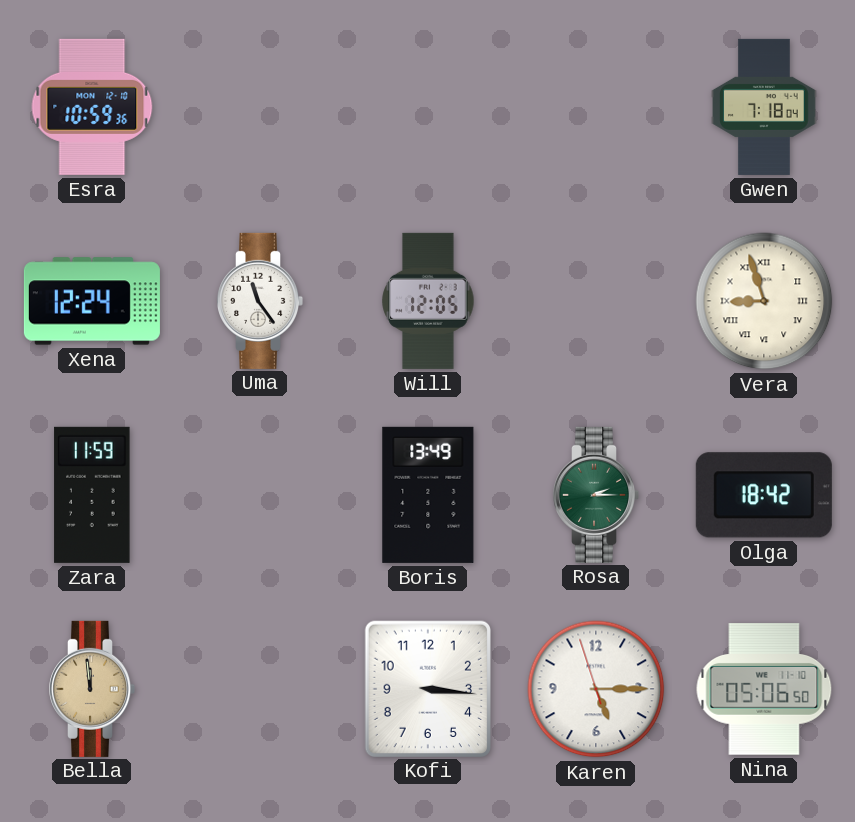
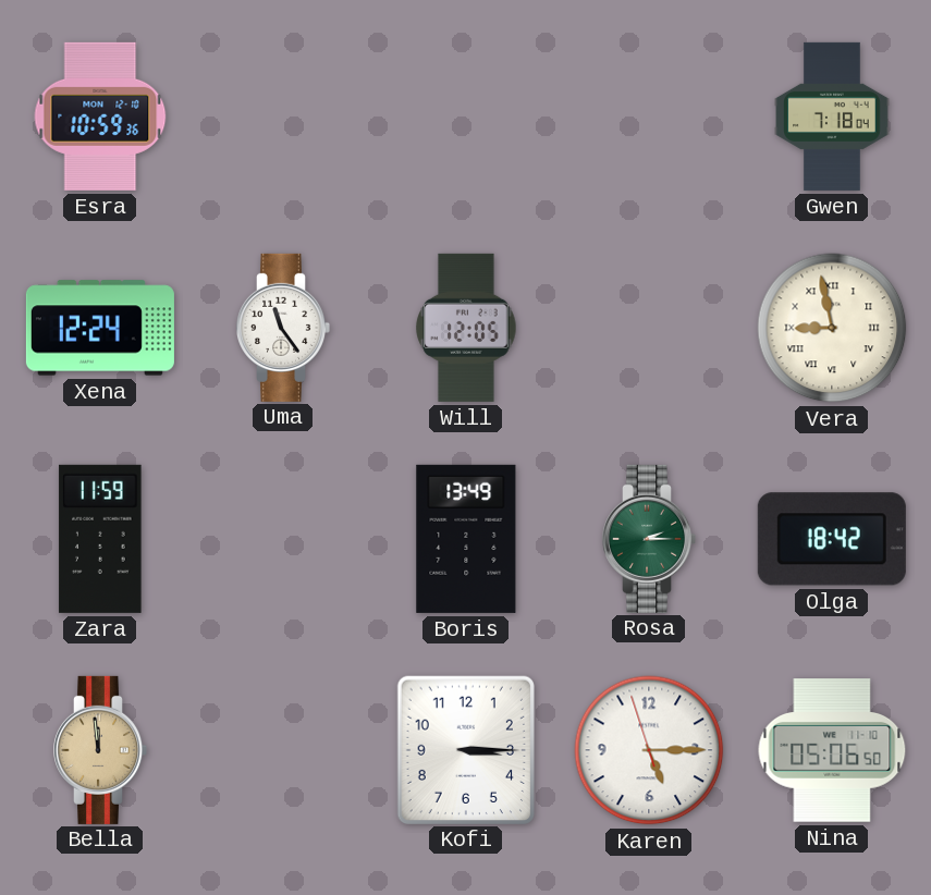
Vera: 8:57 -> 8:58
Kofi: 3:16 -> 3:15
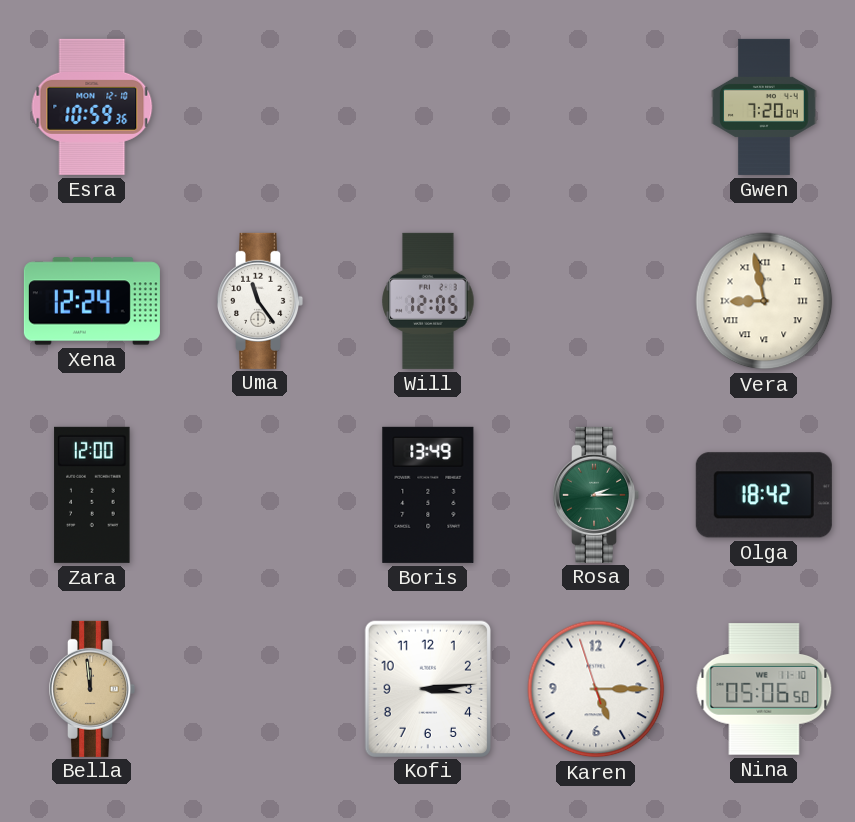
Gwen: 7:18 -> 7:20
Zara: 11:59 -> 12:00
Kofi: 3:15 -> 3:14
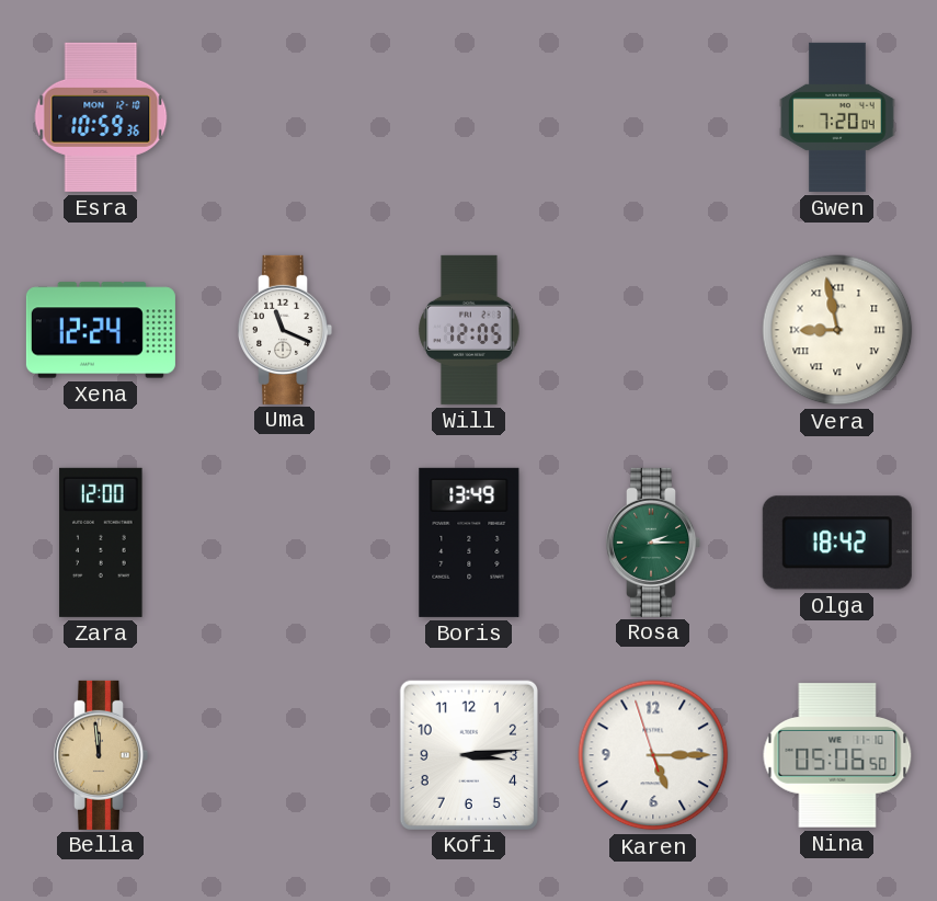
Uma: 11:24 -> 11:19
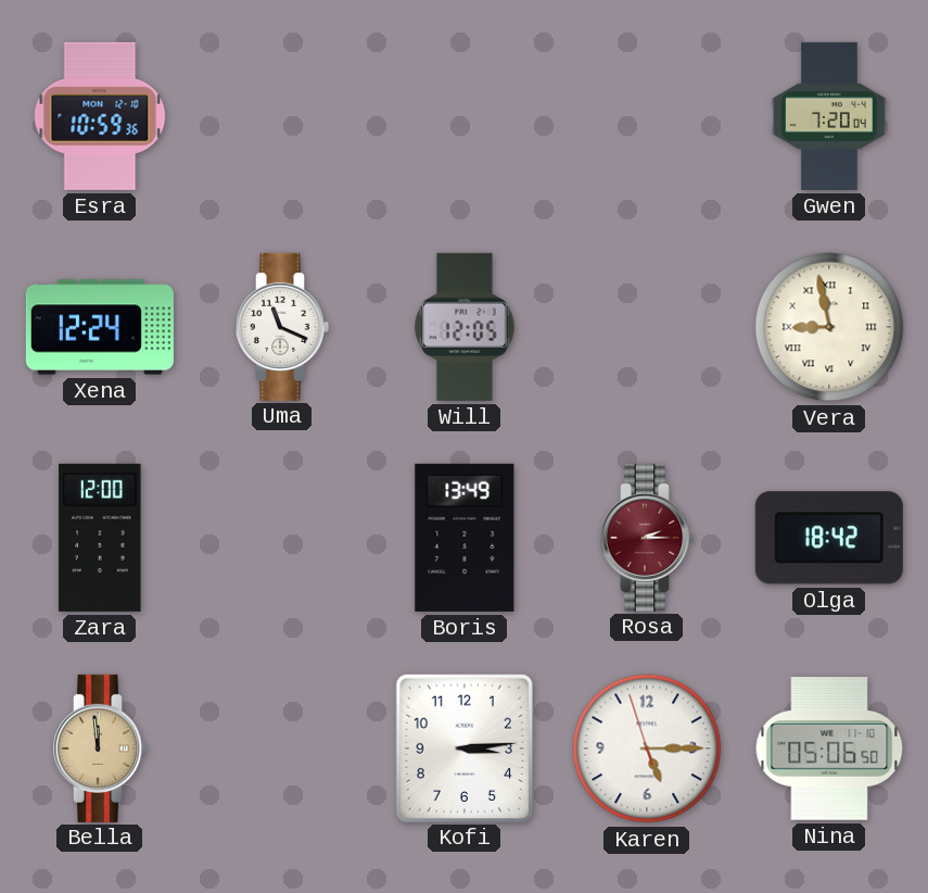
Rosa dial: green -> burgundy
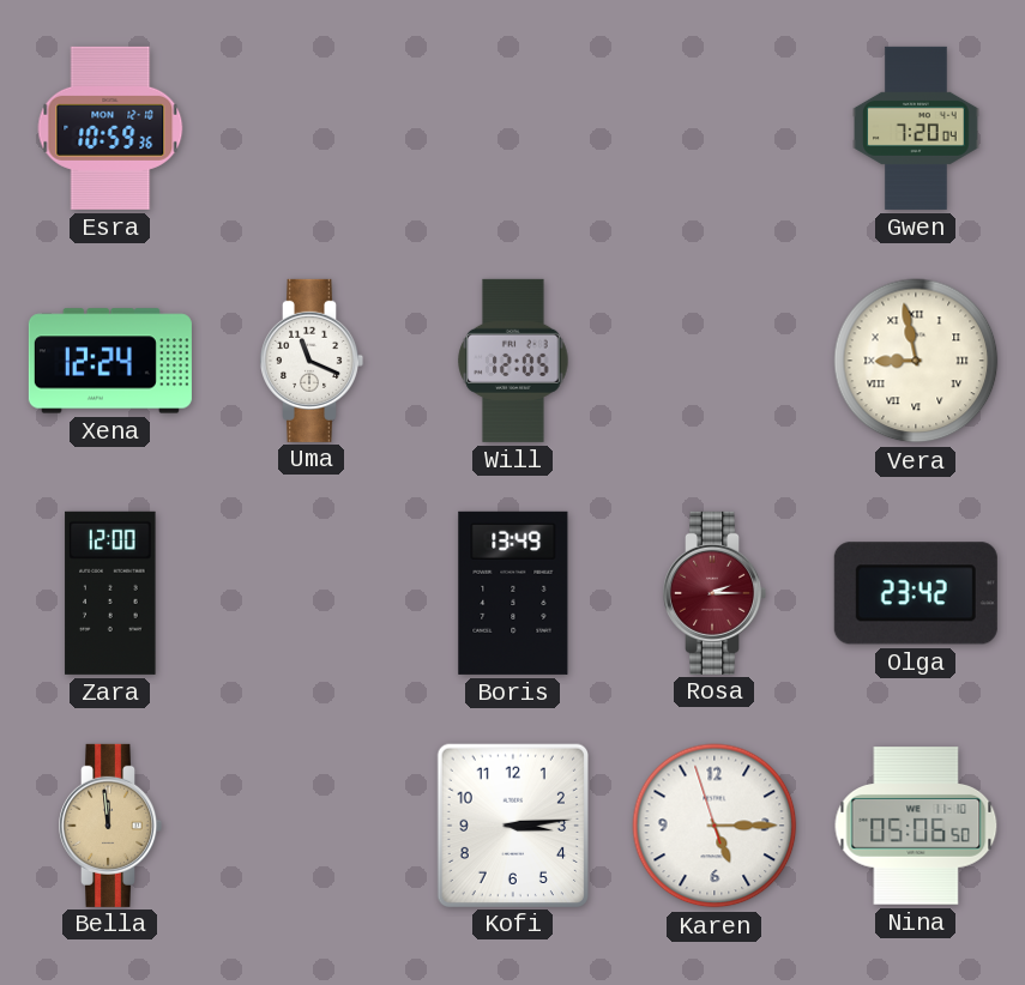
Olga: 18:42 -> 23:42
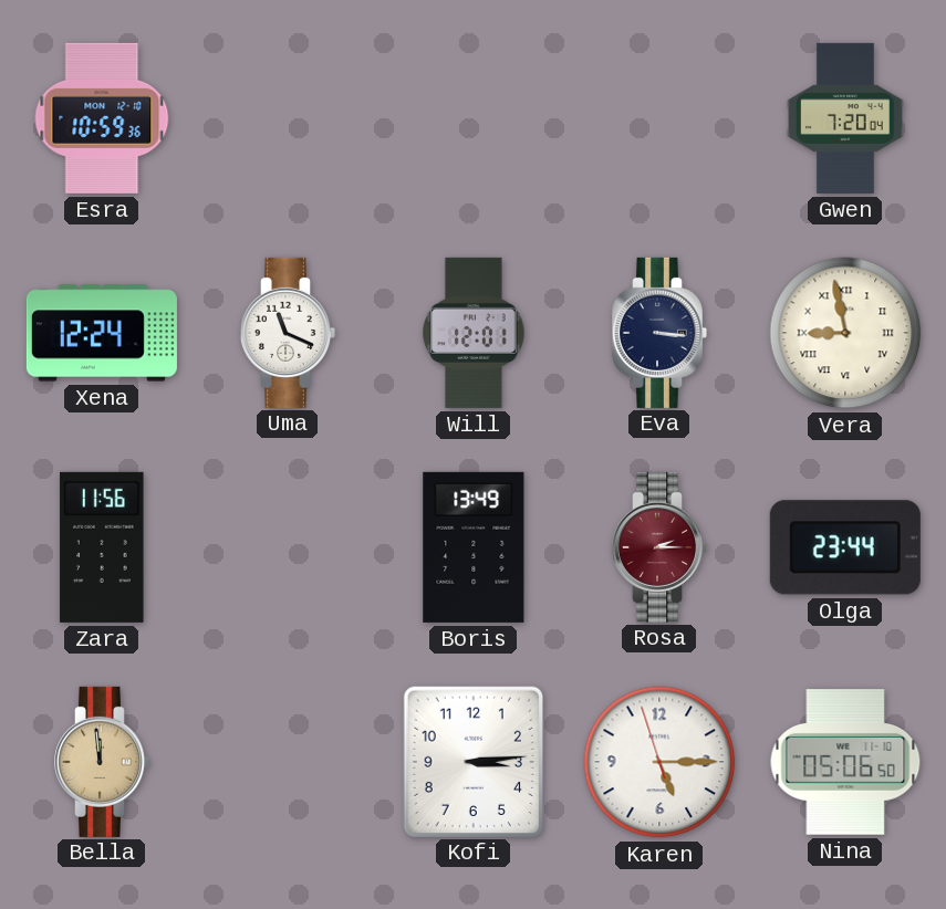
Will: 12:05 -> 12:01
Eva: none -> 3:16
Zara: 12:00 -> 11:56
Olga: 23:42 -> 23:44
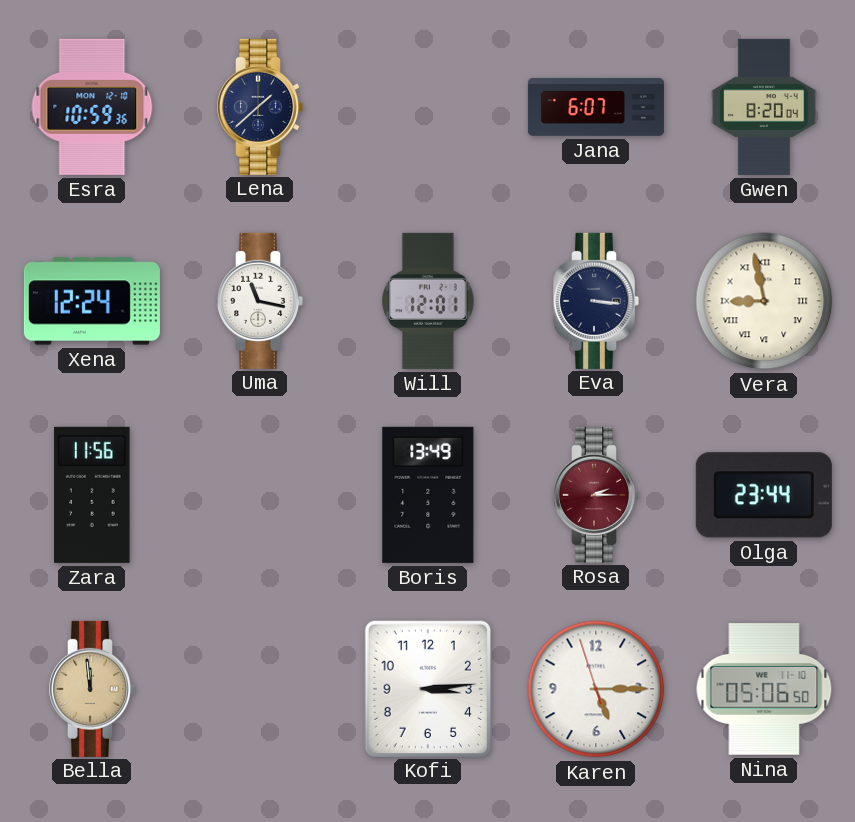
Lena: none -> 1:38
Jana: none -> 6:07
Gwen: 7:20 -> 8:20
Uma: 11:19 -> 11:17
